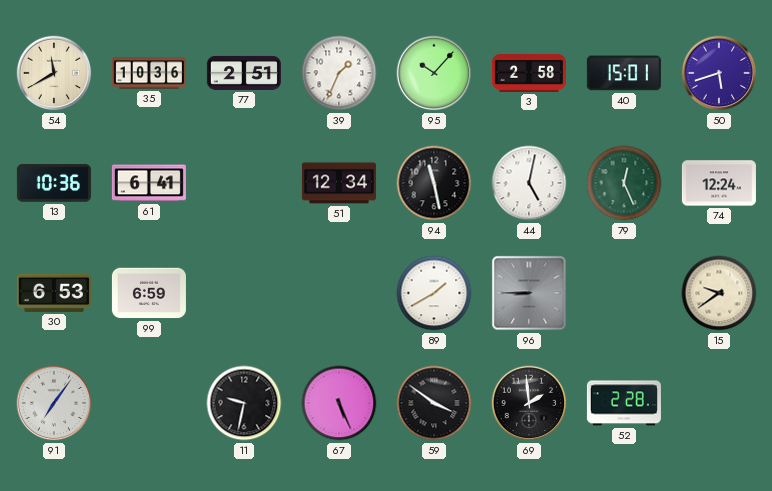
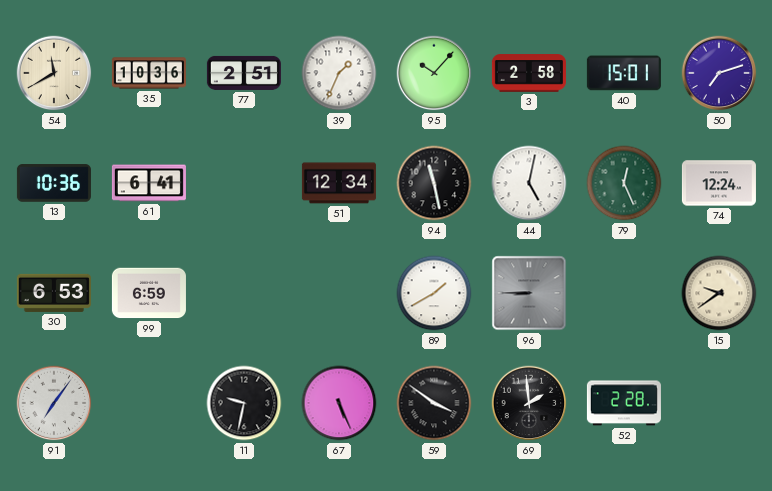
50: 5:42 -> 7:12
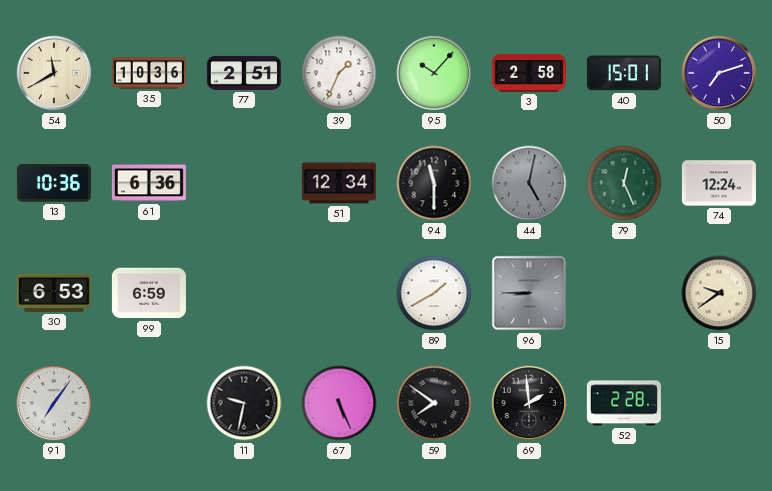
61: 6:41 -> 6:36
94: 11:28 -> 11:30
44 dial: white -> grey
59: 3:51 -> 7:51
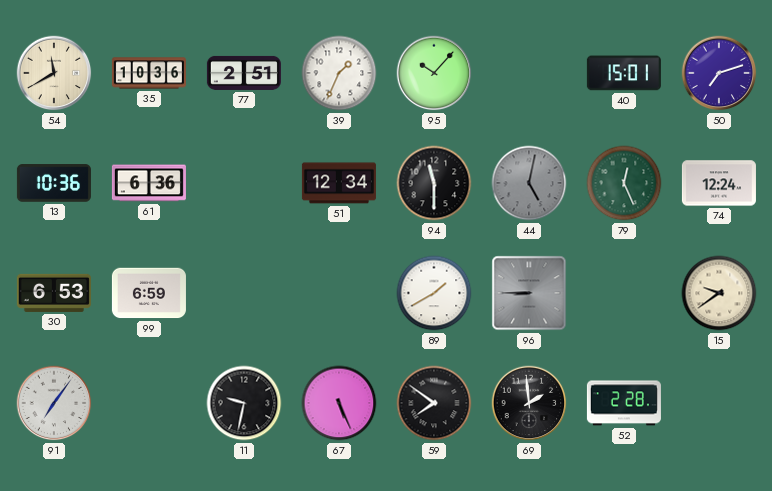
3: 2:58 -> none
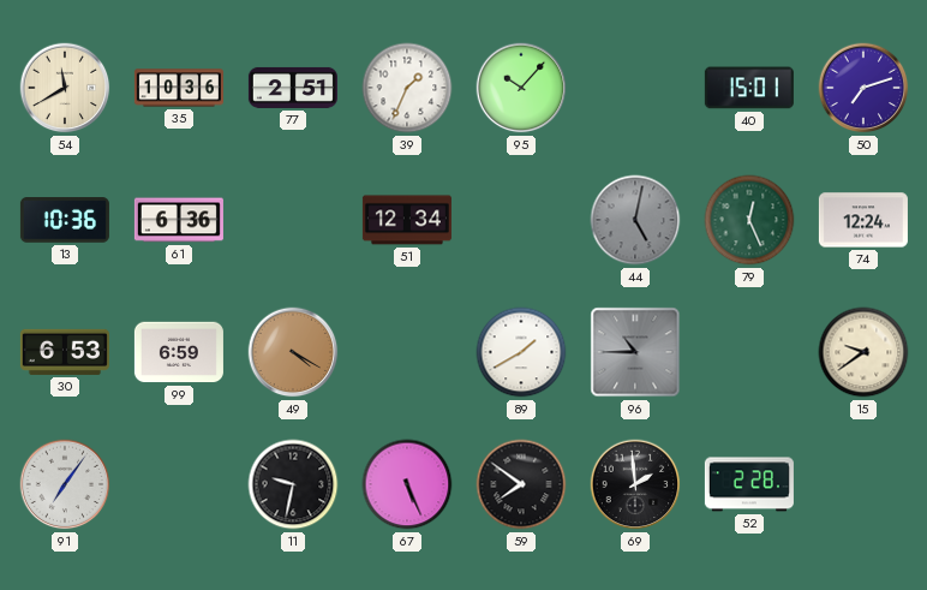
94: 11:30 -> none
49: none -> 4:20
96: 8:45 -> 10:45
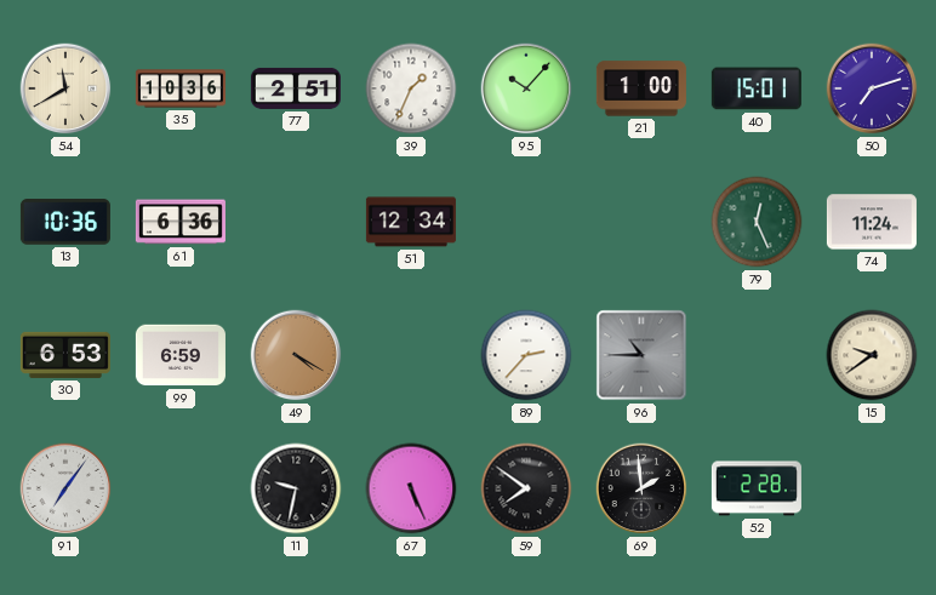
21: none -> 1:00
44: 5:02 -> none
74: 12:24 -> 11:24
89: 1:40 -> 2:37
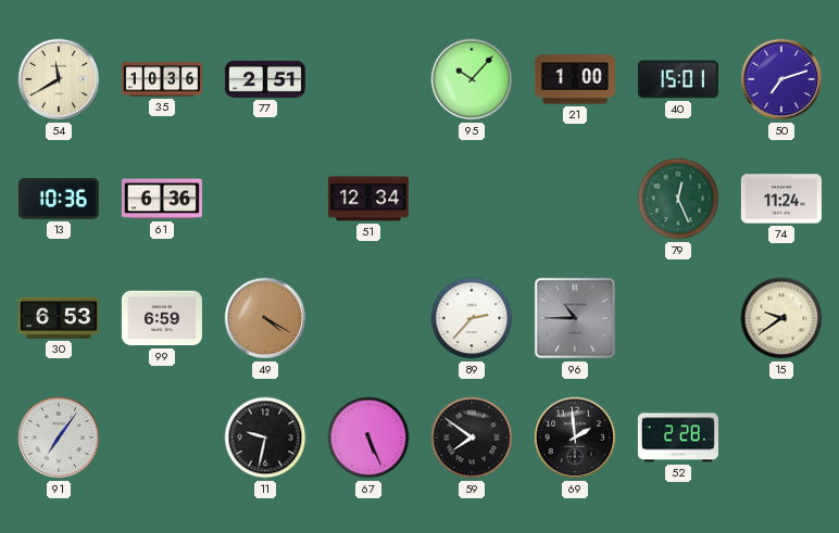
39: 1:34 -> none
